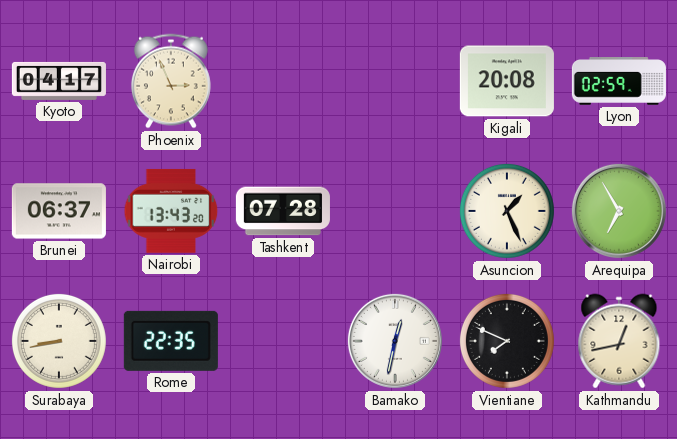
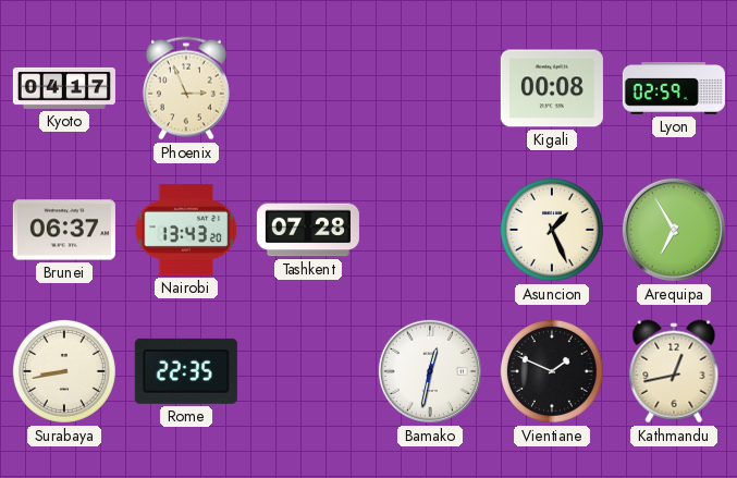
Kigali: 20:08 -> 00:08
Vientiane: 7:49 -> 1:49
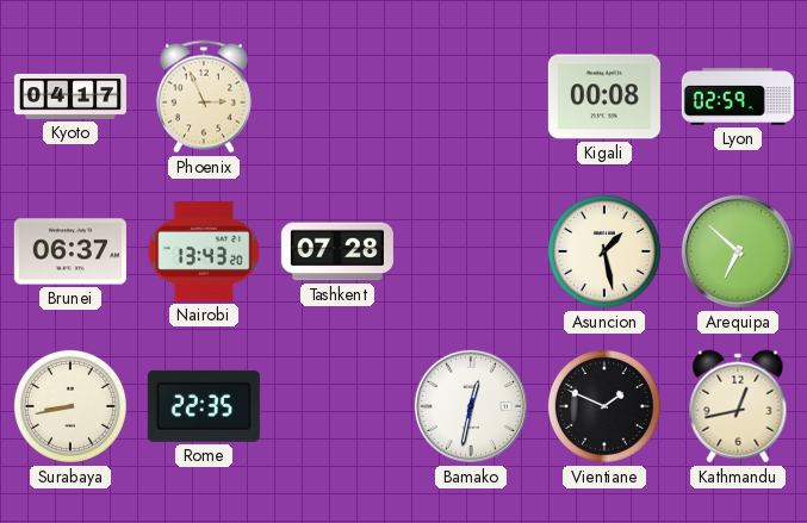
Asuncion: 1:26 -> 1:28
Arequipa: 6:55 -> 6:52
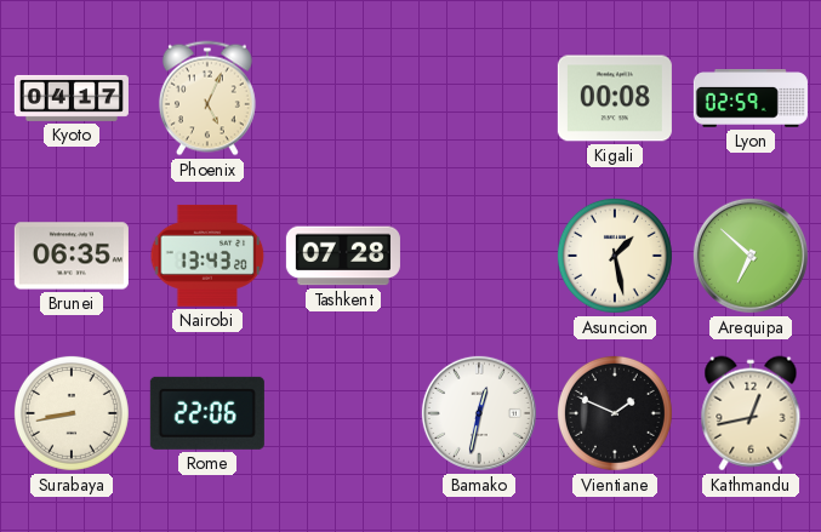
Phoenix: 2:56 -> 5:04
Brunei: 06:37 -> 06:35
Rome: 22:35 -> 22:06
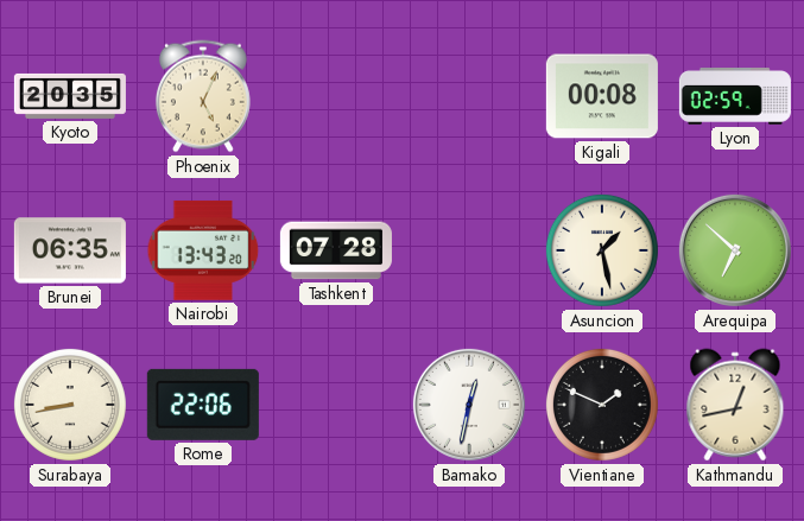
Kyoto: 04:17 -> 20:35
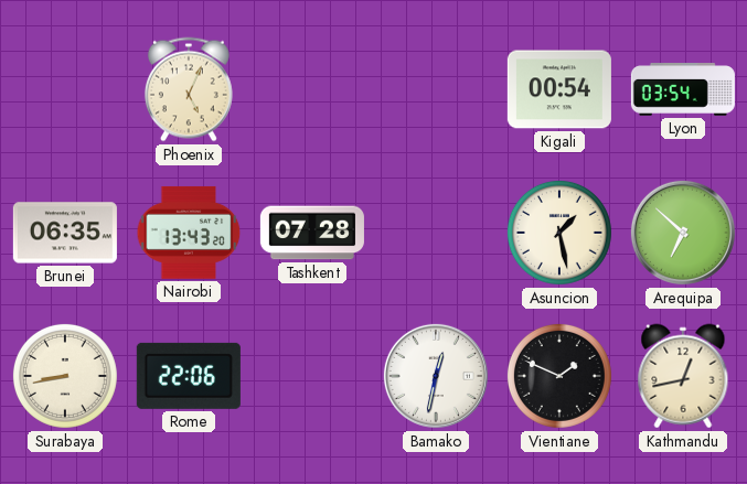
Kyoto: 20:35 -> none
Kigali: 00:08 -> 00:54
Lyon: 02:59 -> 03:54
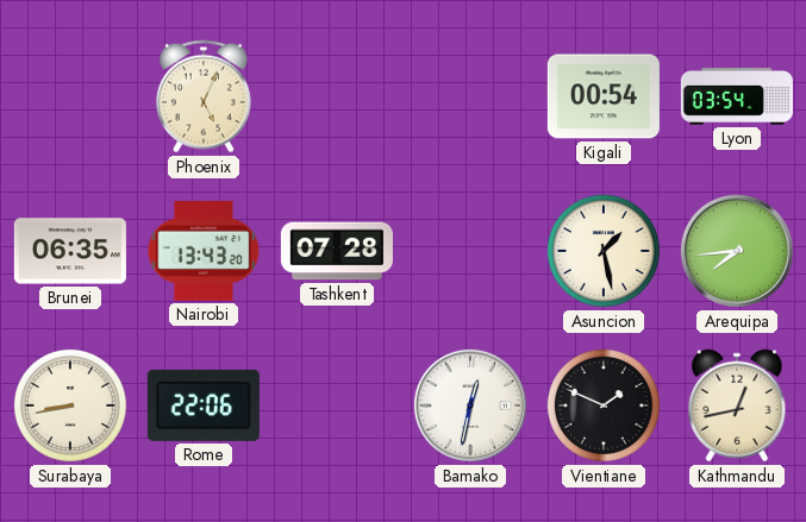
Arequipa: 6:52 -> 7:44
